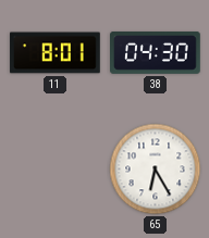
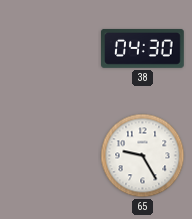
11: 8:01 -> none
65: 6:25 -> 9:25
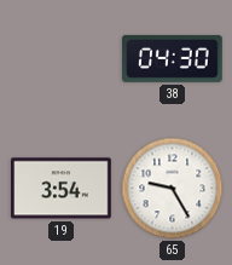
19: none -> 3:54
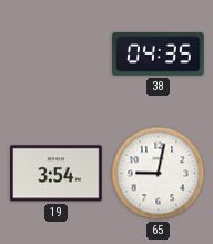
38: 04:30 -> 04:35
65: 9:25 -> 9:02
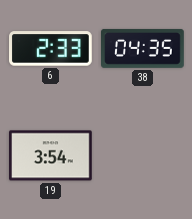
6: none -> 2:33
65: 9:02 -> none
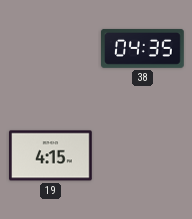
6: 2:33 -> none
19: 3:54 -> 4:15
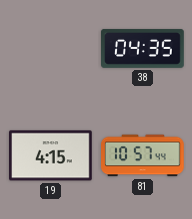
81: none -> 10:57
